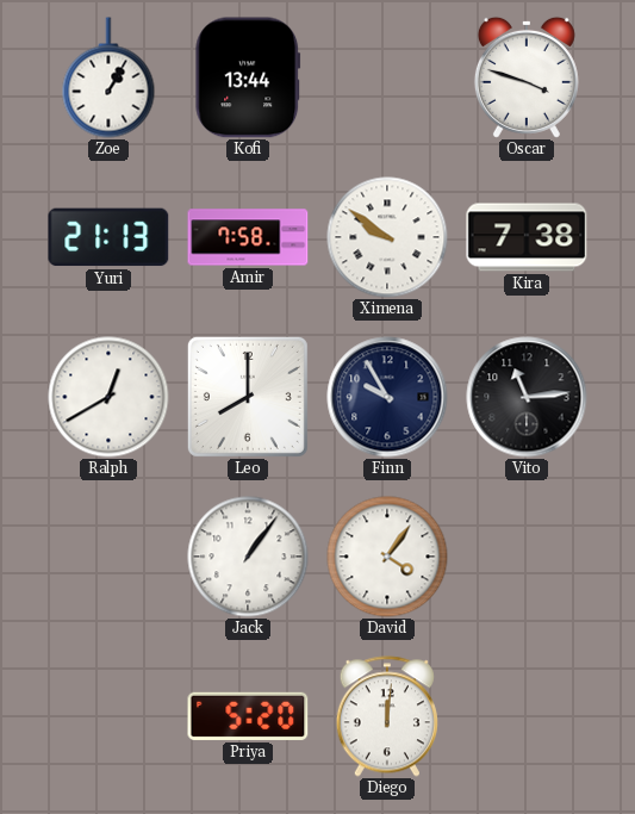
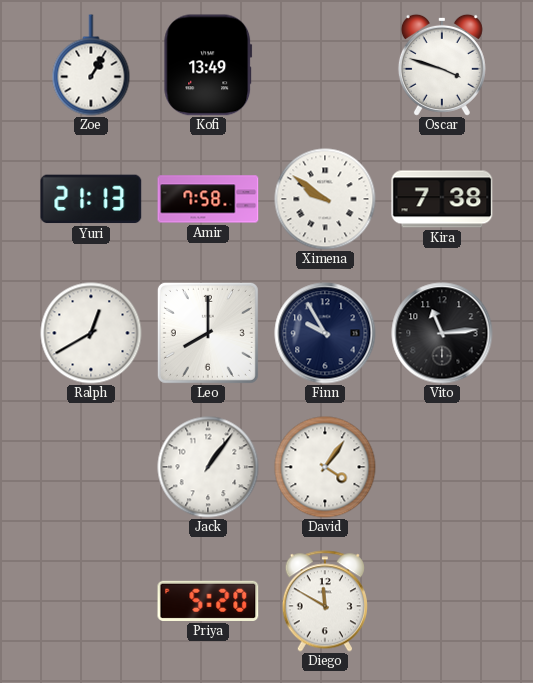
Kofi: 13:44 -> 13:49
Diego: 12:01 -> 11:50
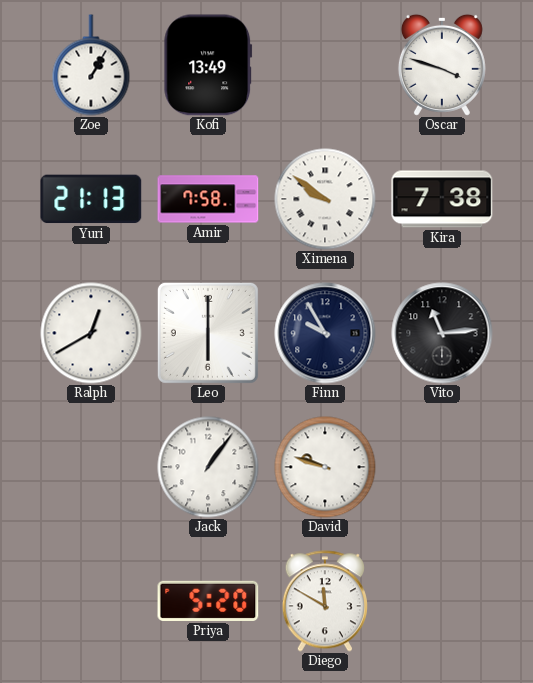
Leo: 8:00 -> 6:00
David: 4:06 -> 9:48
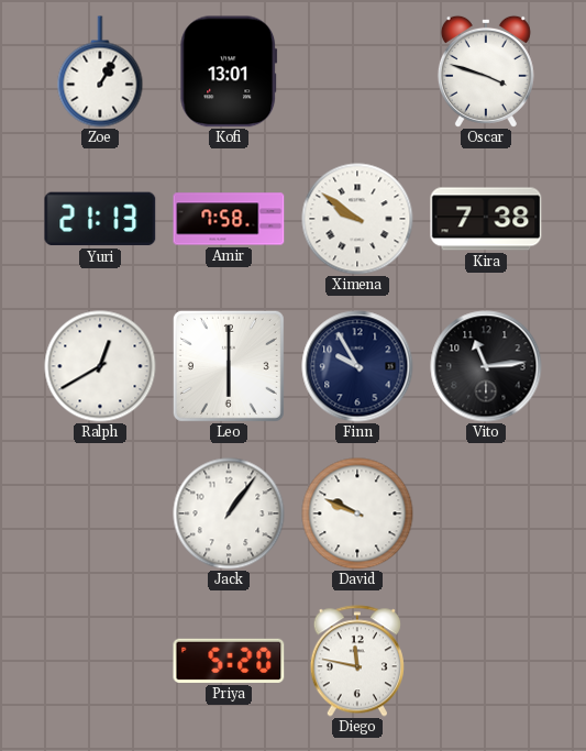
Kofi: 13:49 -> 13:01
David: 9:48 -> 9:49
Diego: 11:50 -> 11:47
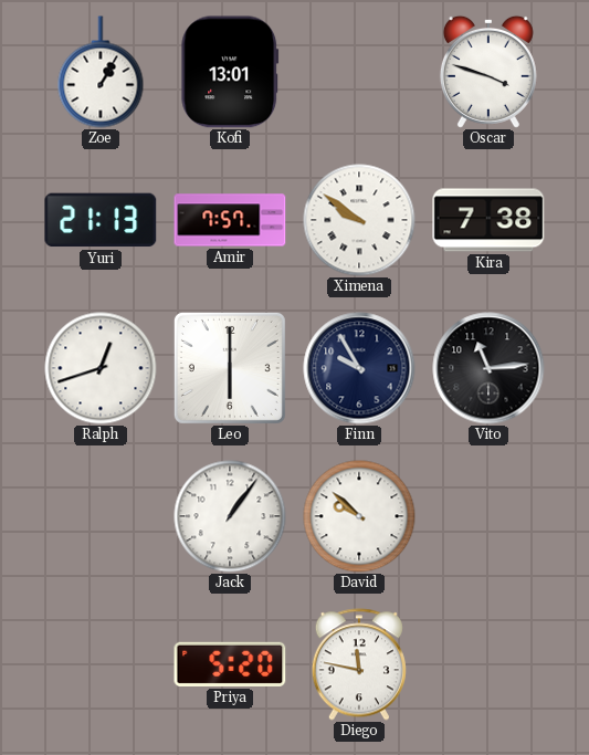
Amir: 7:58 -> 7:57
Ralph: 12:40 -> 12:42
David: 9:49 -> 9:52
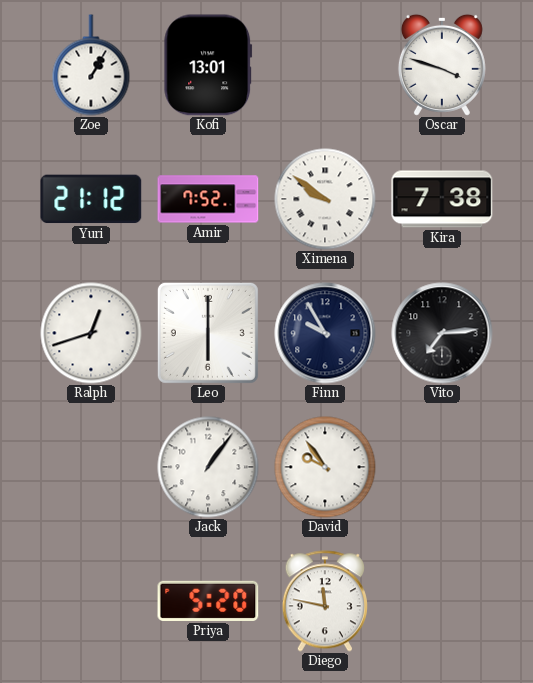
Yuri: 21:13 -> 21:12
Amir: 7:57 -> 7:52
Vito: 11:14 -> 7:14
David: 9:52 -> 9:54
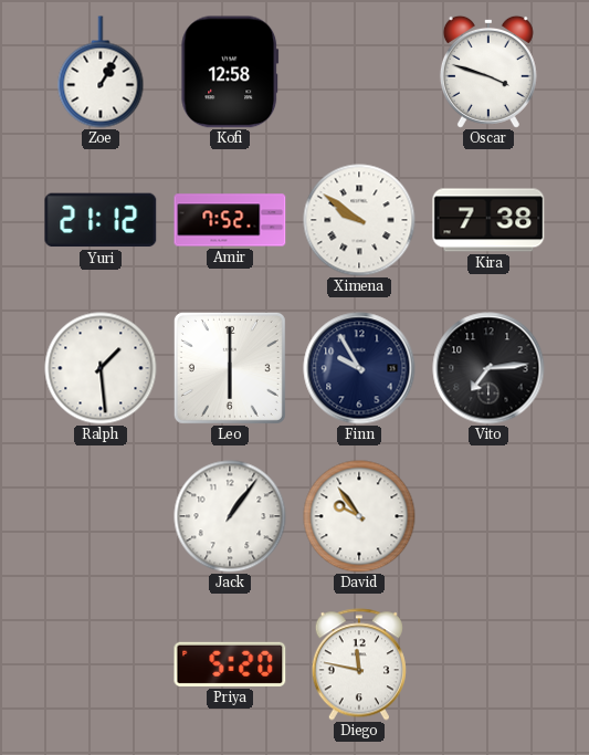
Kofi: 13:01 -> 12:58
Ralph: 12:42 -> 1:29
